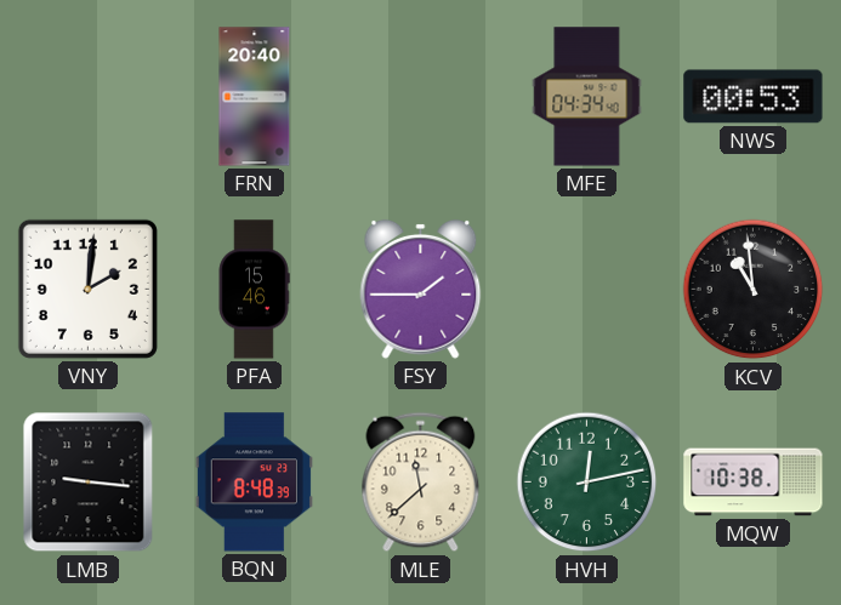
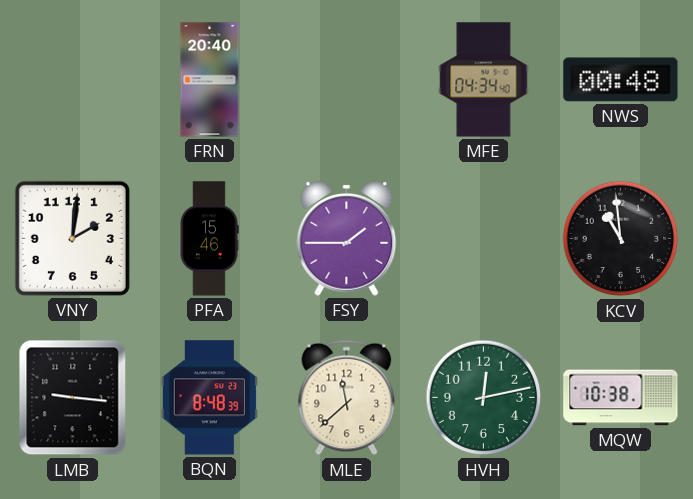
NWS: 00:53 -> 00:48
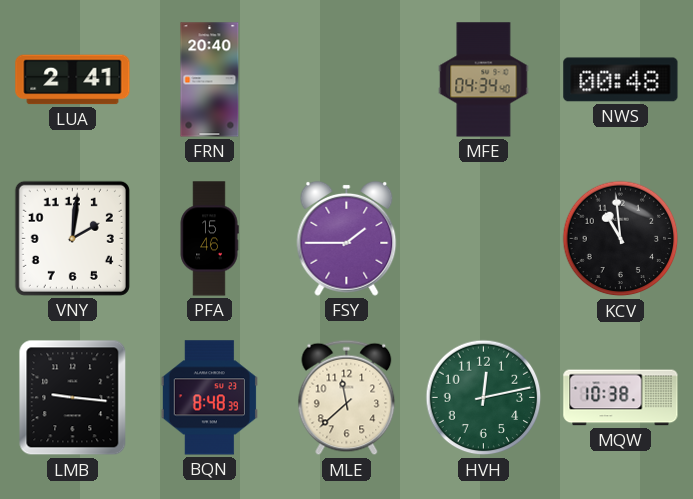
LUA: none -> 2:41
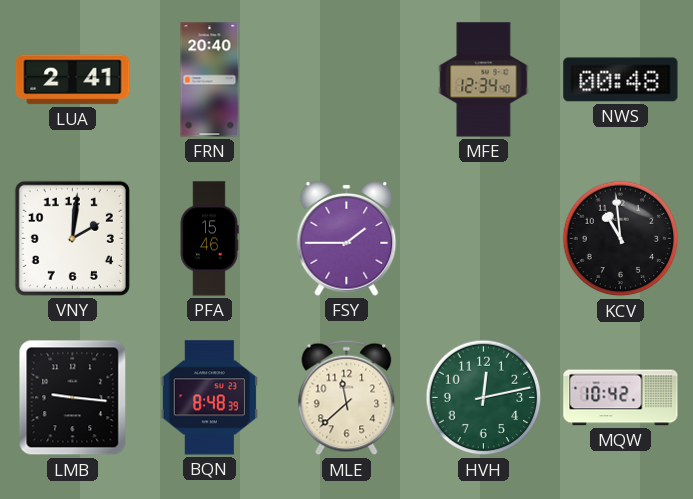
MFE: 04:34 -> 12:34
MQW: 10:38 -> 10:42
